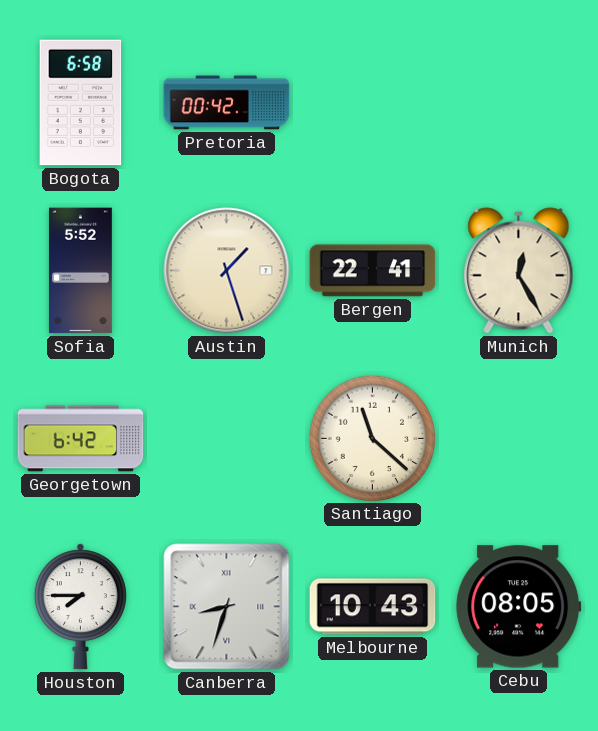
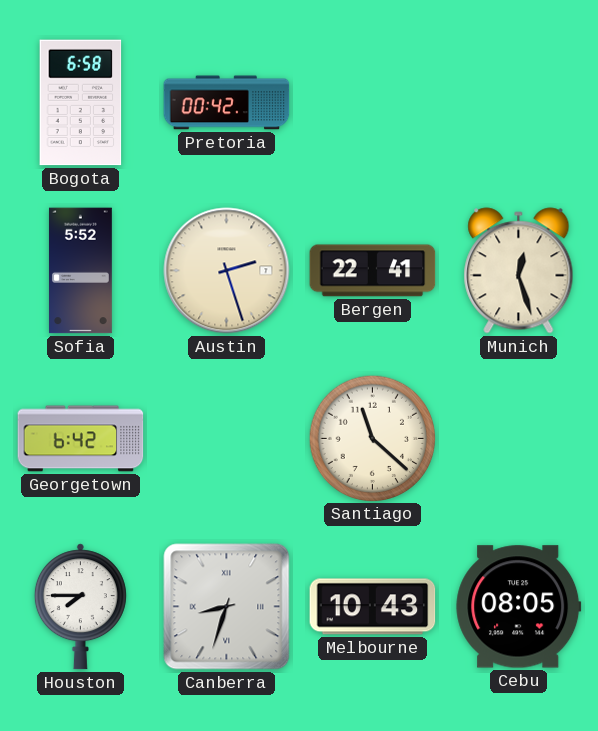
Austin: 1:27 -> 2:27
Munich: 12:25 -> 12:27
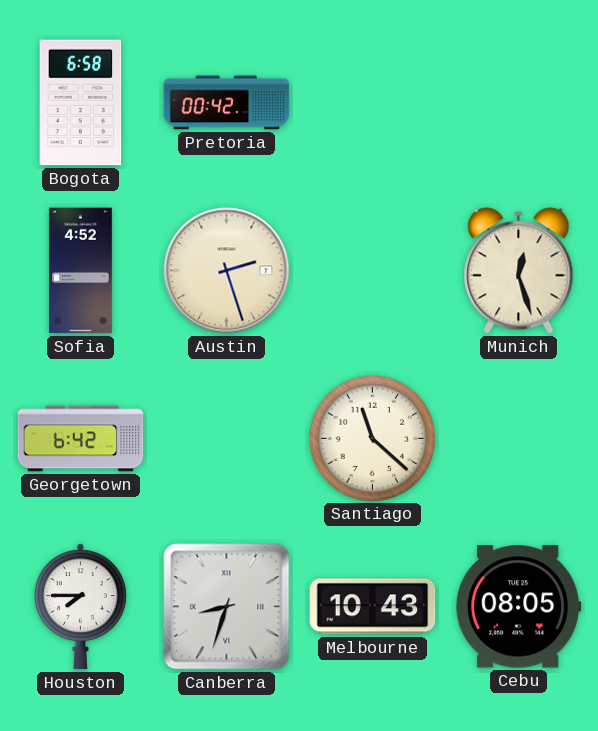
Sofia: 5:52 -> 4:52
Bergen: 22:41 -> none
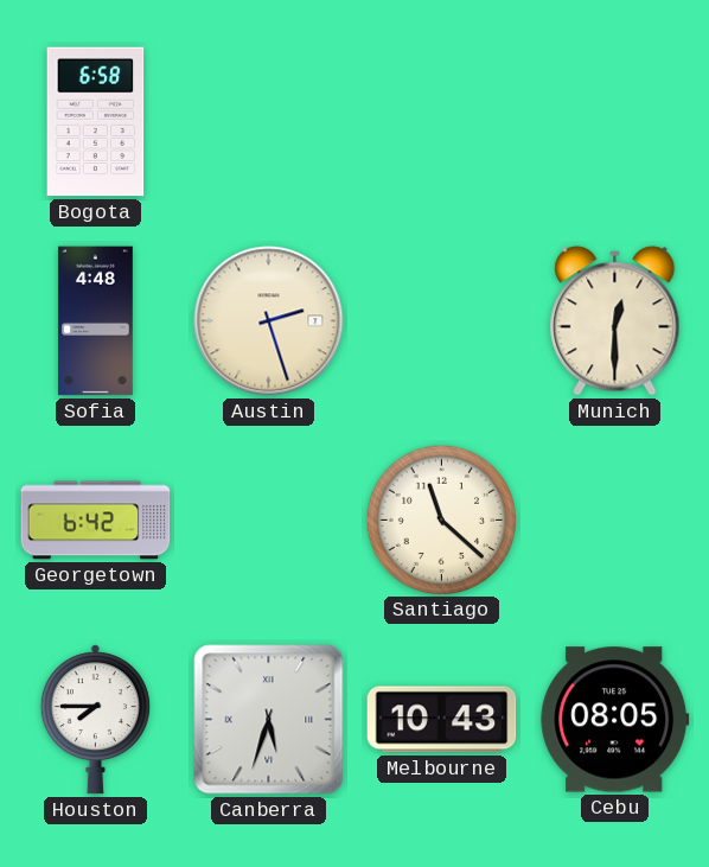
Pretoria: 00:42 -> none
Sofia: 4:52 -> 4:48
Munich: 12:27 -> 12:30
Canberra: 8:33 -> 5:33
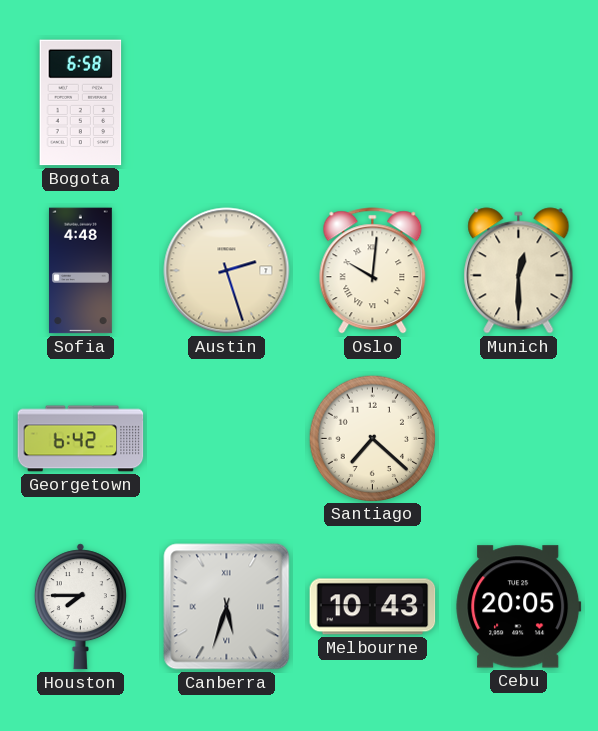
Oslo: none -> 10:01
Santiago: 11:22 -> 7:22
Cebu: 08:05 -> 20:05
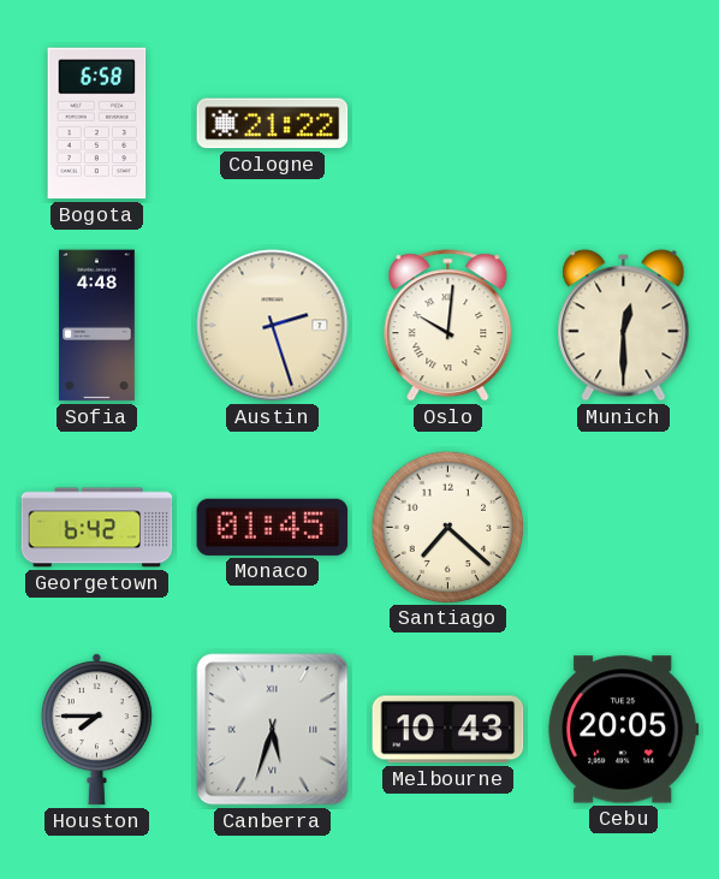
Cologne: none -> 21:22
Monaco: none -> 01:45
